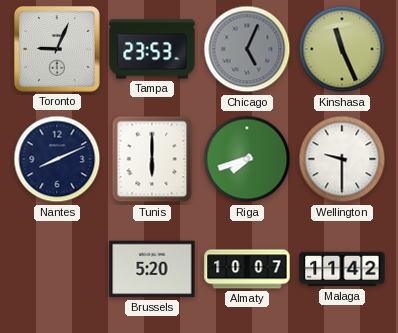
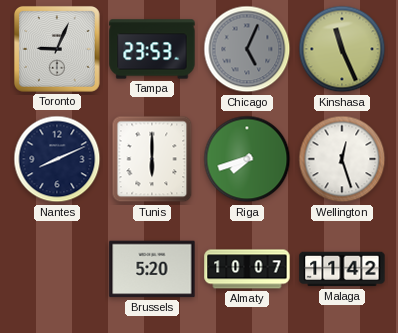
Wellington: 9:30 -> 12:27
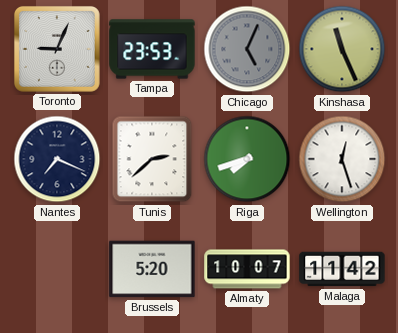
Nantes: 8:11 -> 7:19
Tunis: 6:00 -> 2:38
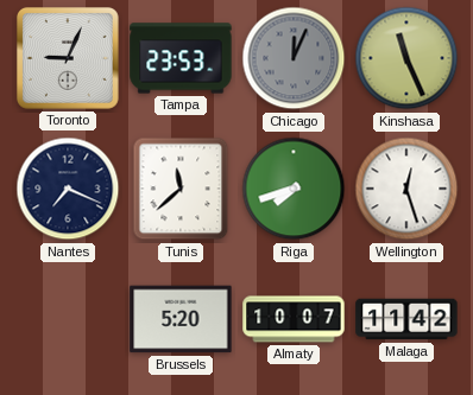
Chicago: 5:04 -> 12:04
Tunis: 2:38 -> 11:38
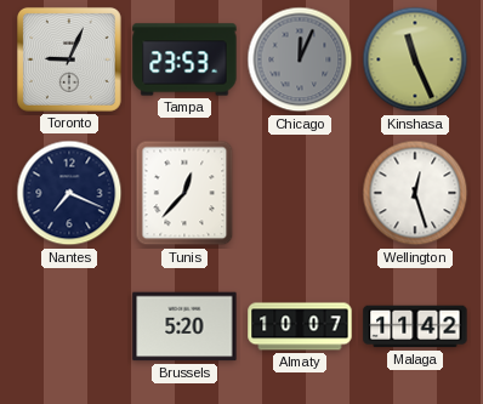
Tunis: 11:38 -> 12:37
Riga: 7:42 -> none
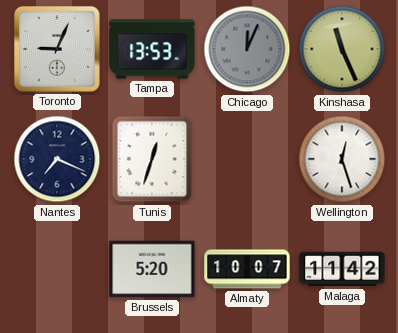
Tampa: 23:53 -> 13:53
Tunis: 12:37 -> 12:33
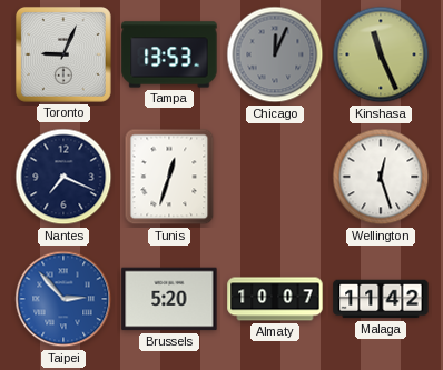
Taipei: none -> 2:53
